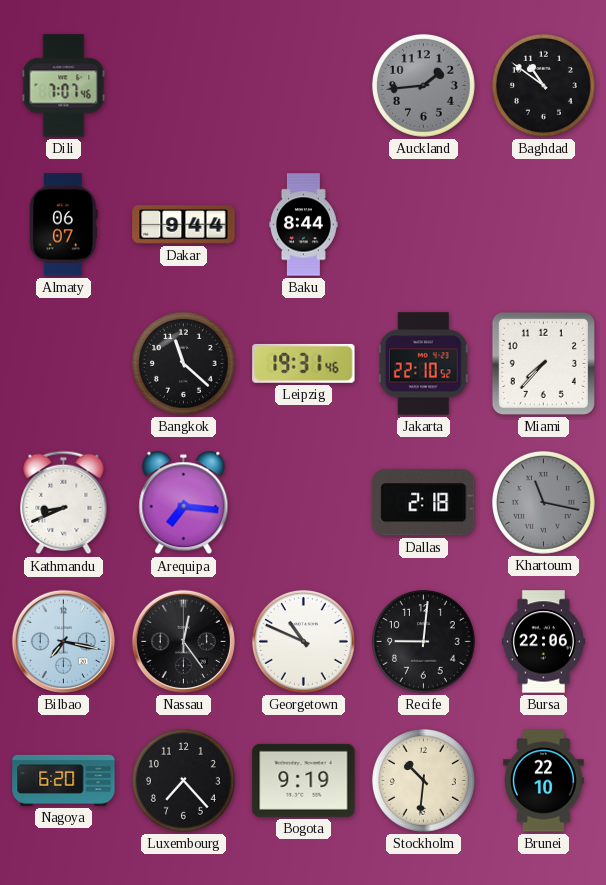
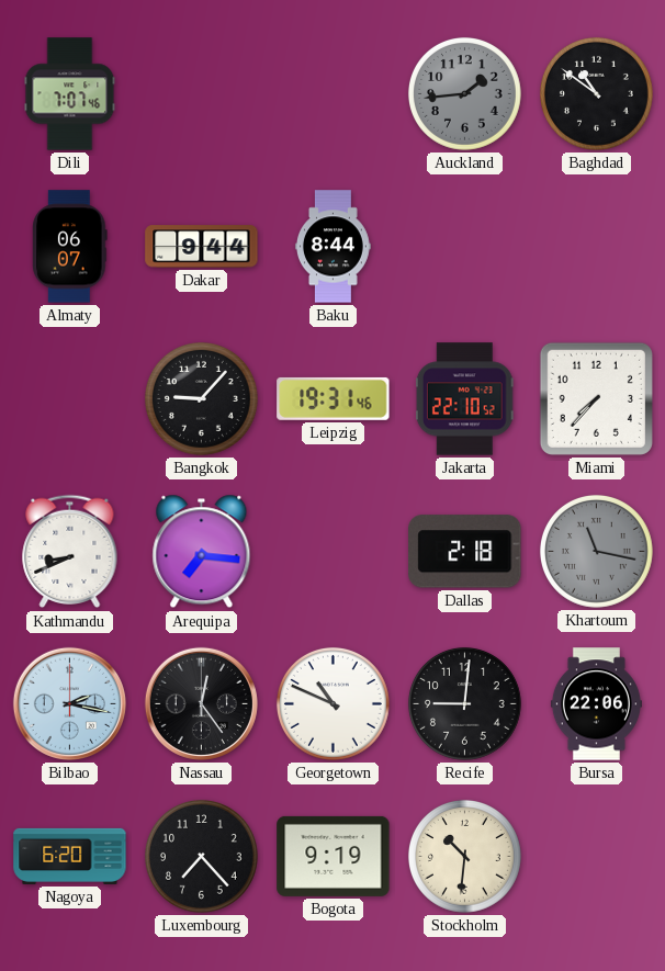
Bangkok: 11:22 -> 9:07
Bilbao: 7:17 -> 2:17
Brunei: 22:10 -> none
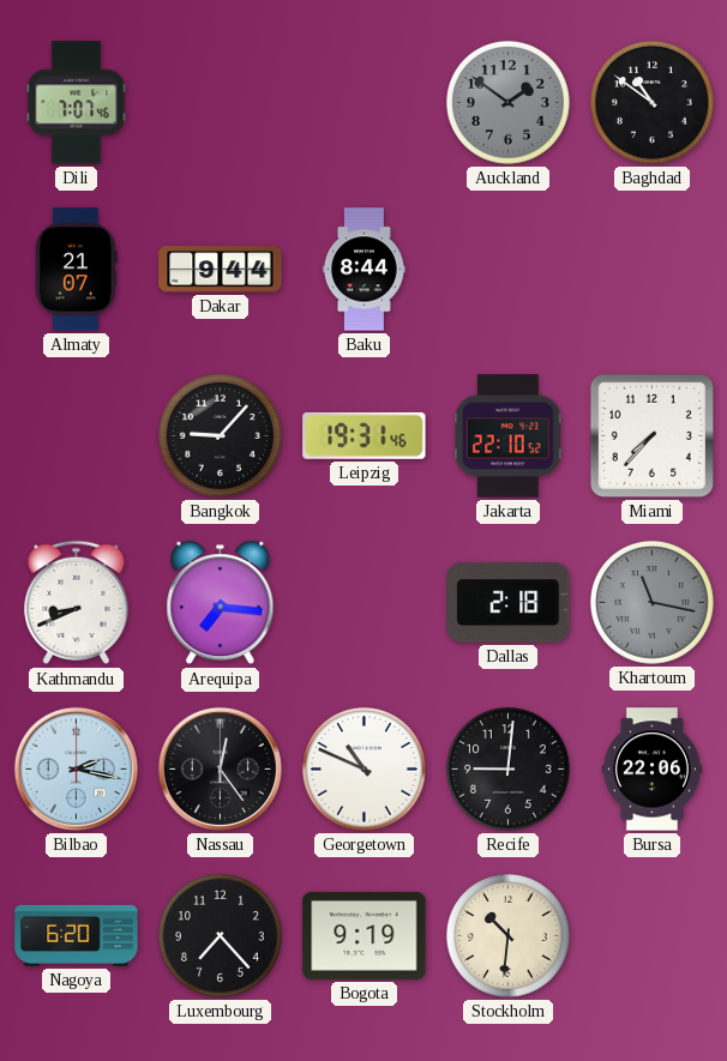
Auckland: 1:44 -> 1:51
Almaty: 06:07 -> 21:07
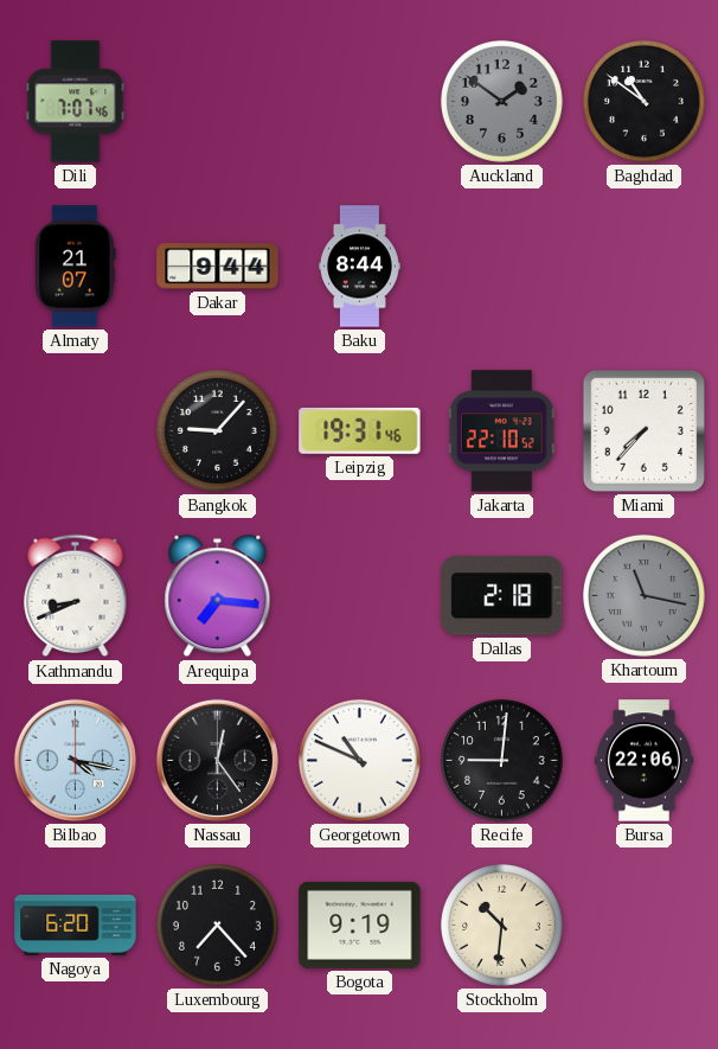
Bilbao: 2:17 -> 4:17
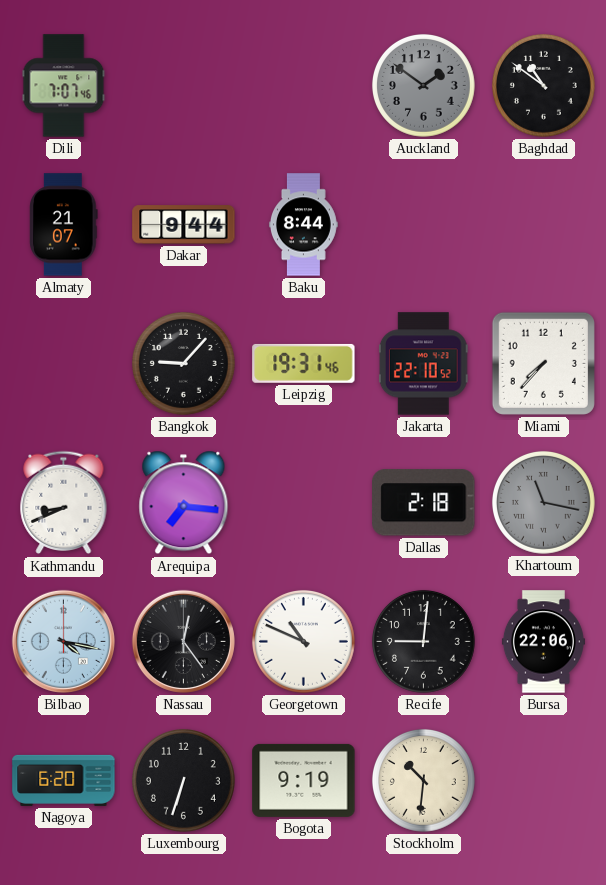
Luxembourg: 7:23 -> 6:33
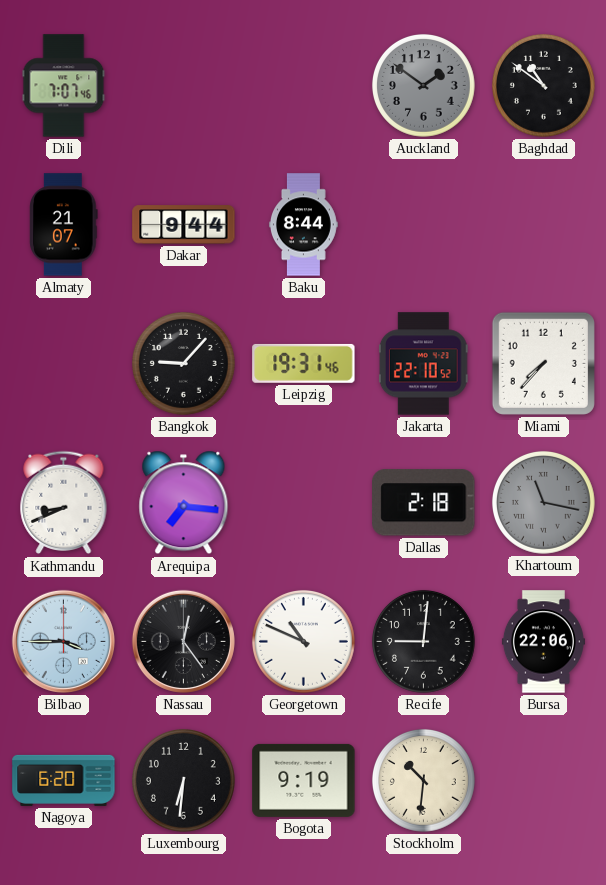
Bilbao: 4:17 -> 3:45
Luxembourg: 6:33 -> 6:31
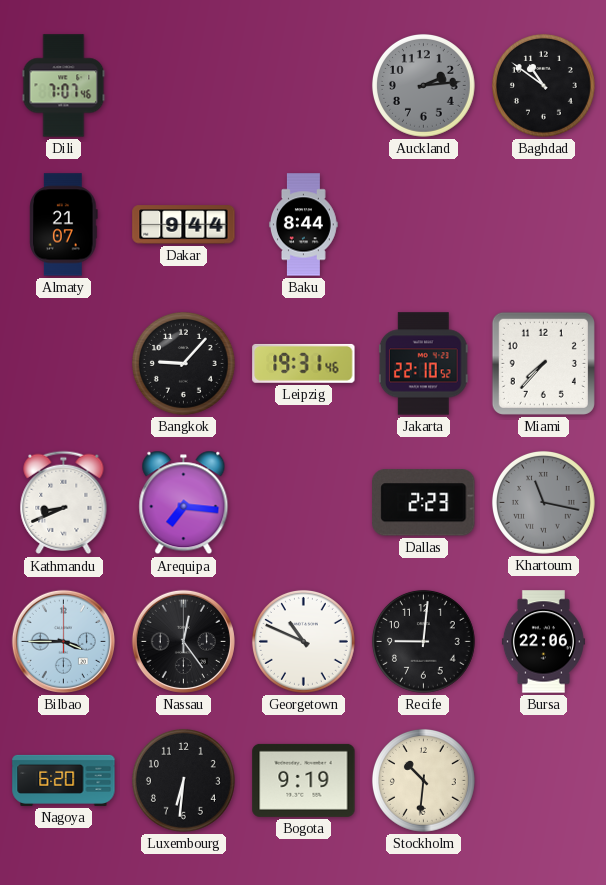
Auckland: 1:51 -> 2:14
Dallas: 2:18 -> 2:23
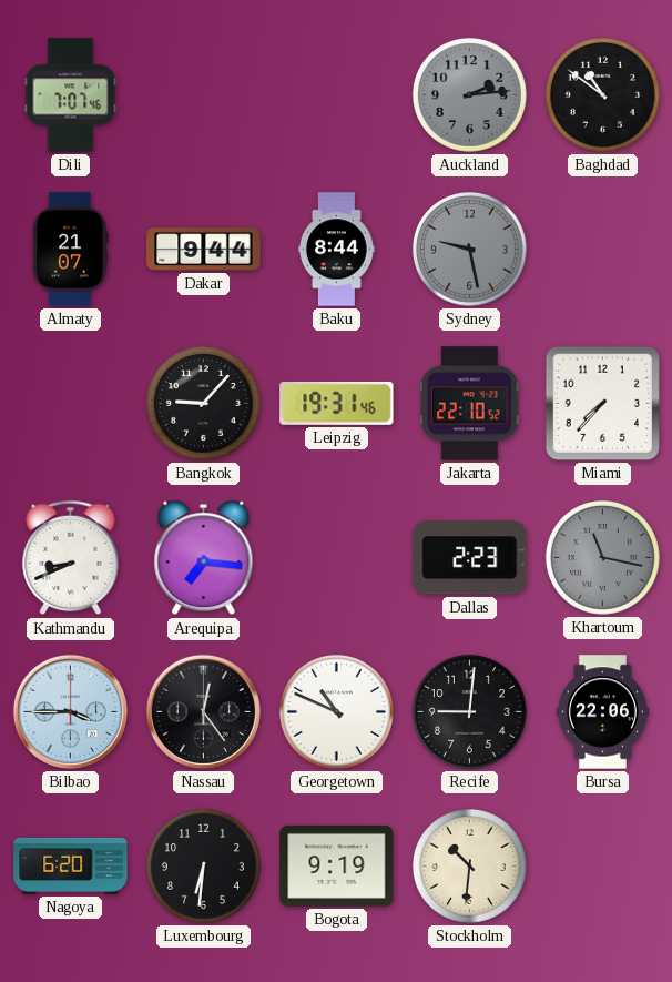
Sydney: none -> 9:28
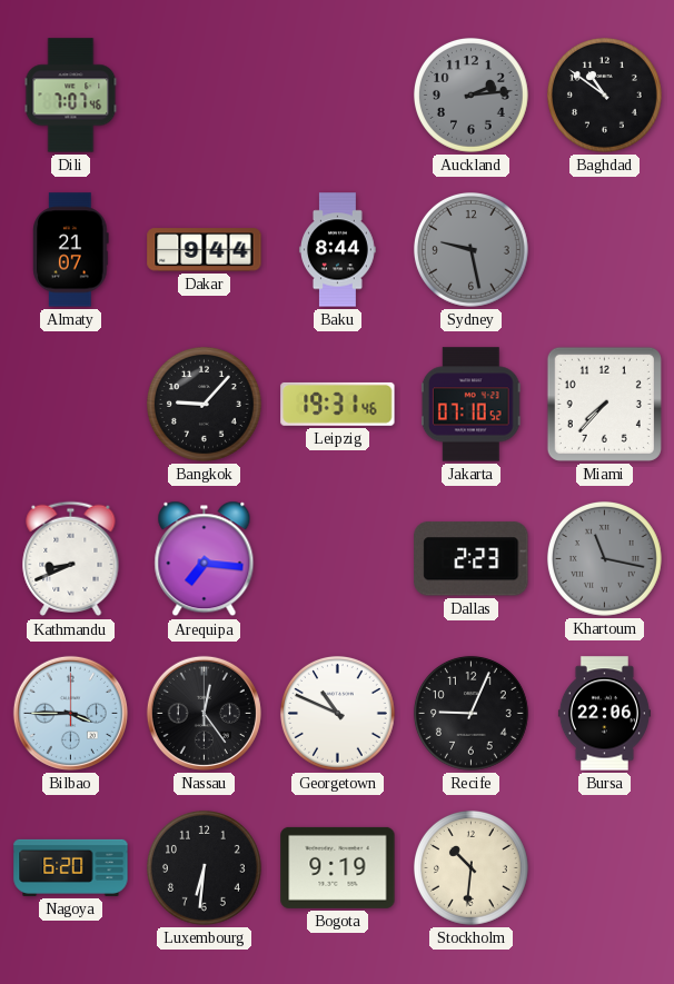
Jakarta: 22:10 -> 07:10
Recife: 9:01 -> 9:04
